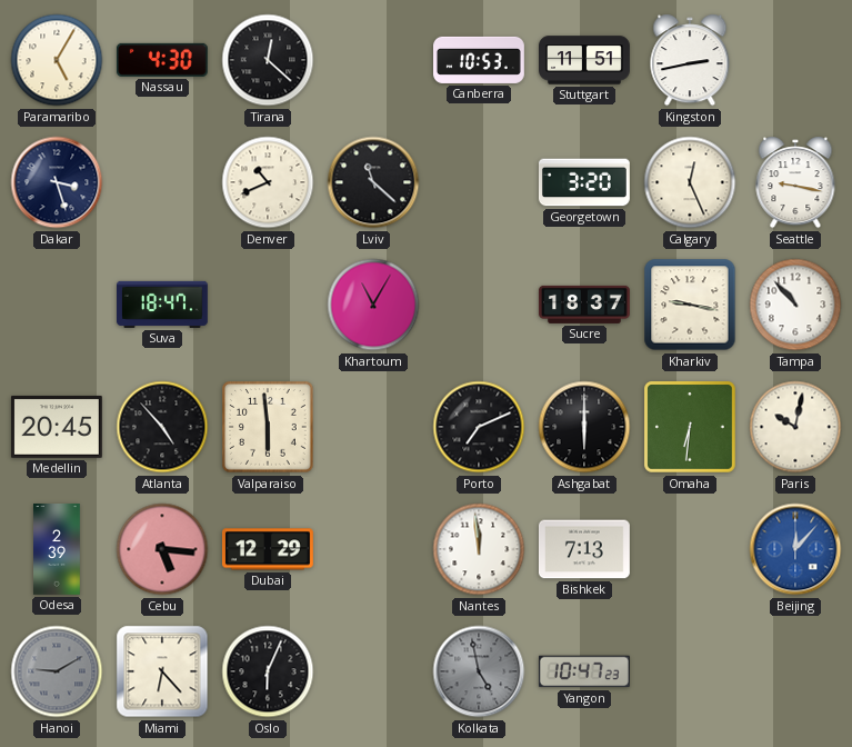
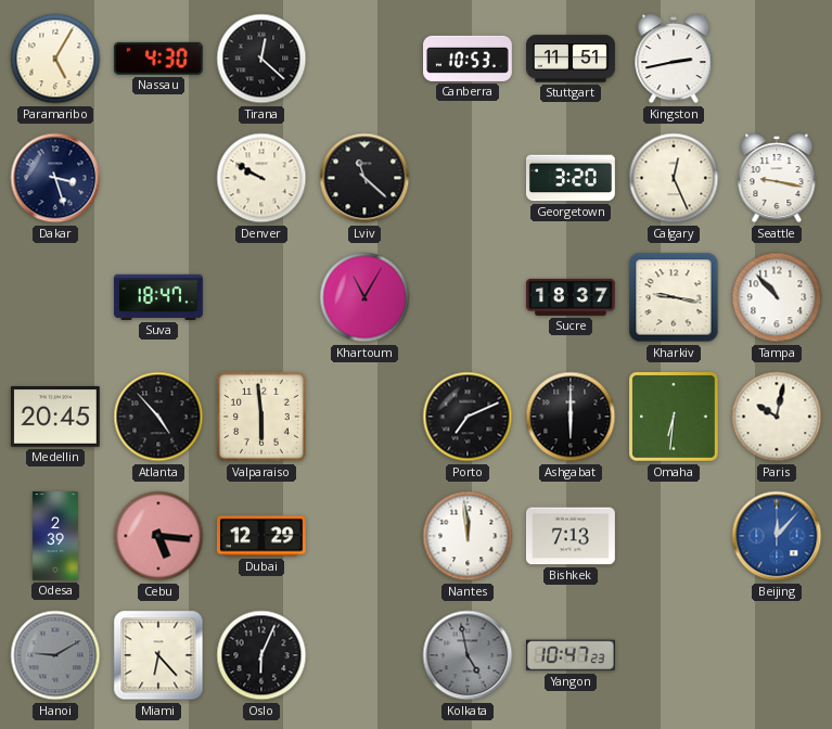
Denver: 10:41 -> 9:50
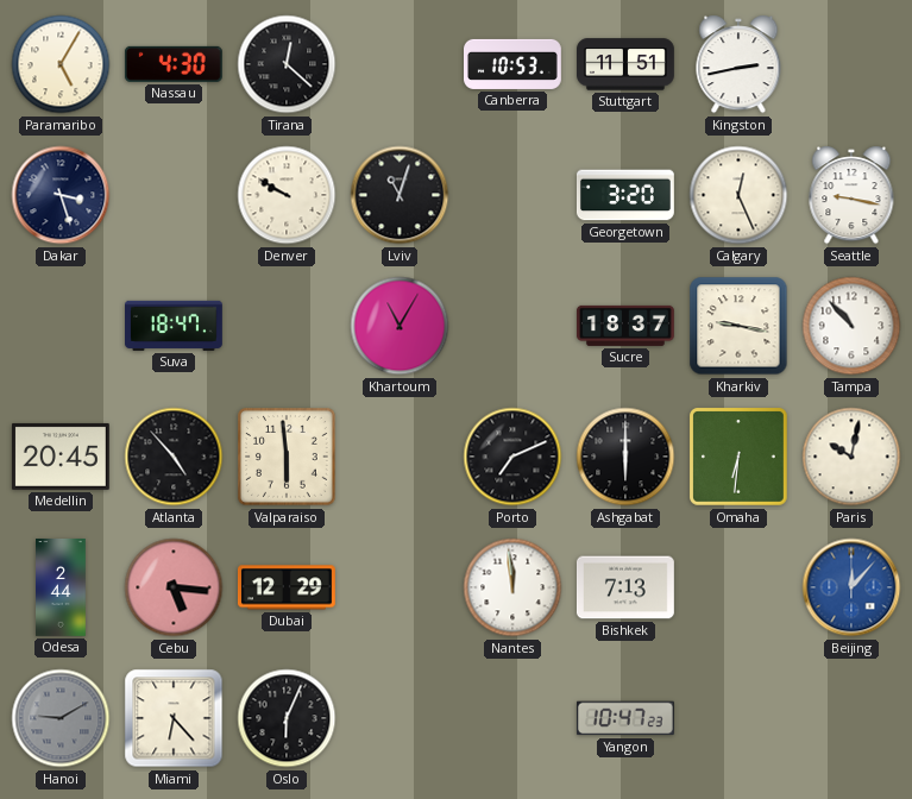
Lviv: 11:22 -> 11:03
Odesa: 2:39 -> 2:44
Kolkata: 4:58 -> none
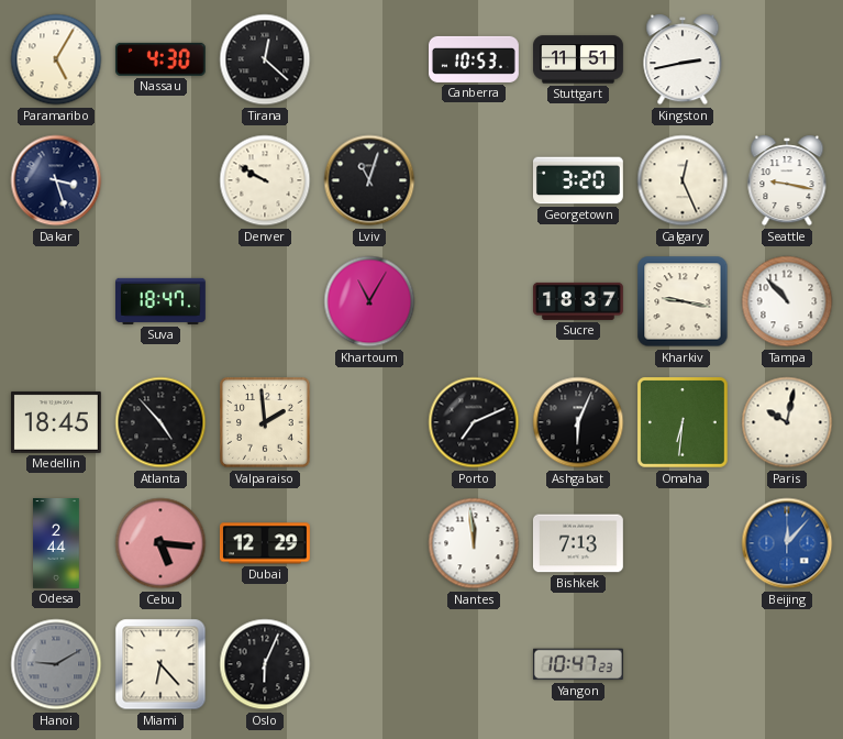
Medellin: 20:45 -> 18:45
Valparaiso: 5:59 -> 1:59
Ashgabat: 6:00 -> 6:04
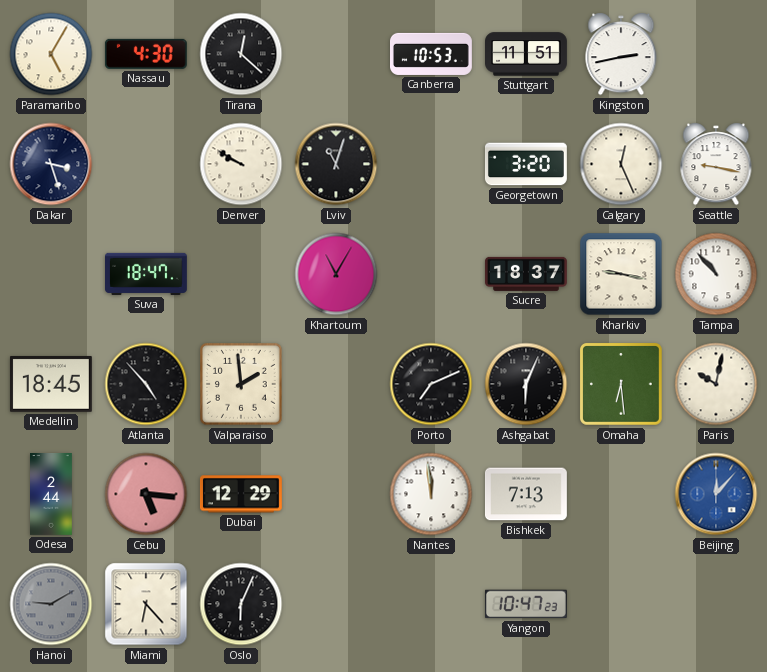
Omaha: 6:31 -> 6:29
